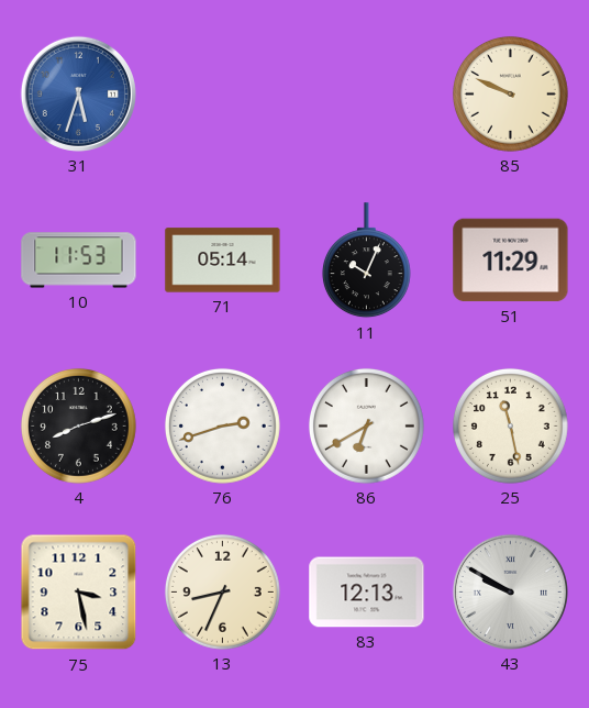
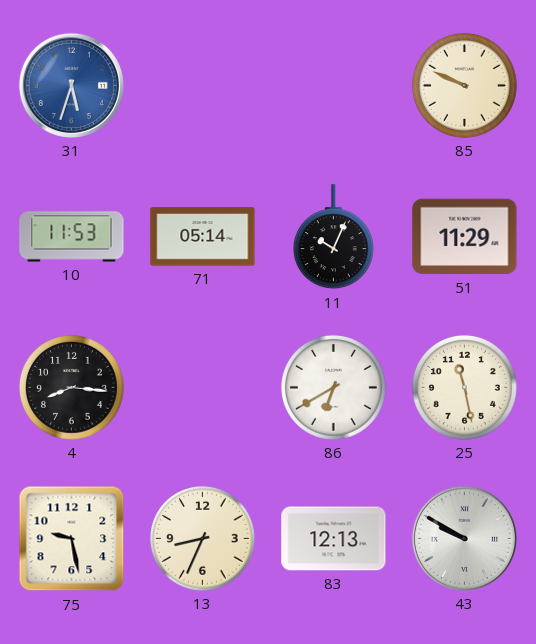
4: 8:12 -> 8:16
76: 2:42 -> none
75: 3:28 -> 9:28
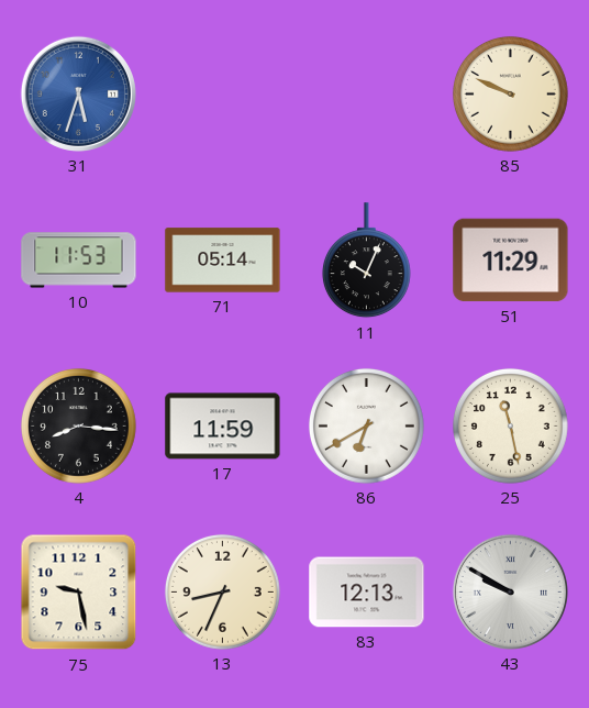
17: none -> 11:59
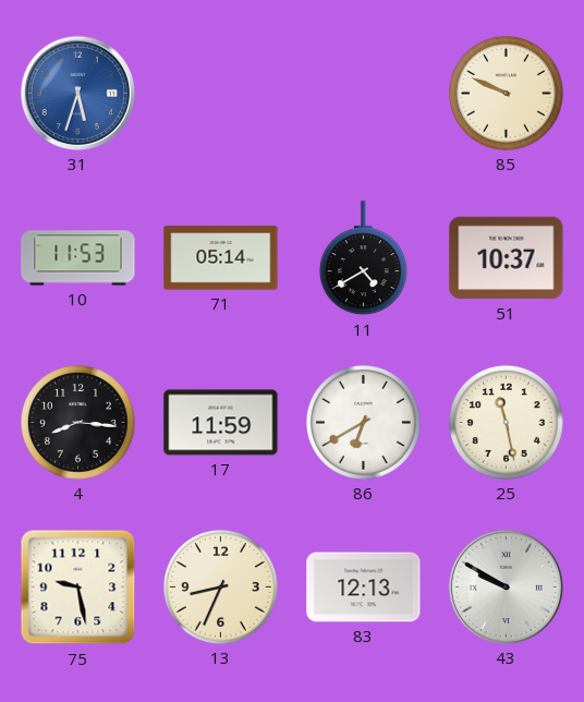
11: 10:04 -> 4:40
51: 11:29 -> 10:37
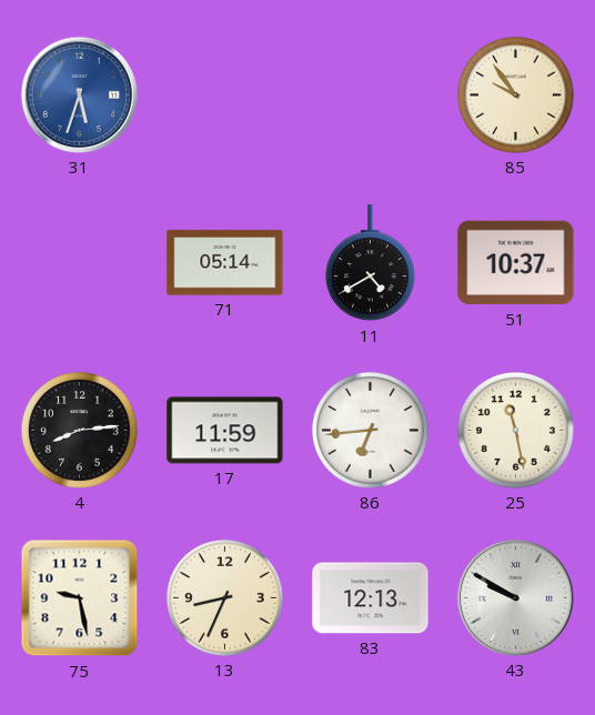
85: 9:49 -> 9:54
10: 11:53 -> none
4: 8:16 -> 8:14
86: 6:40 -> 6:44
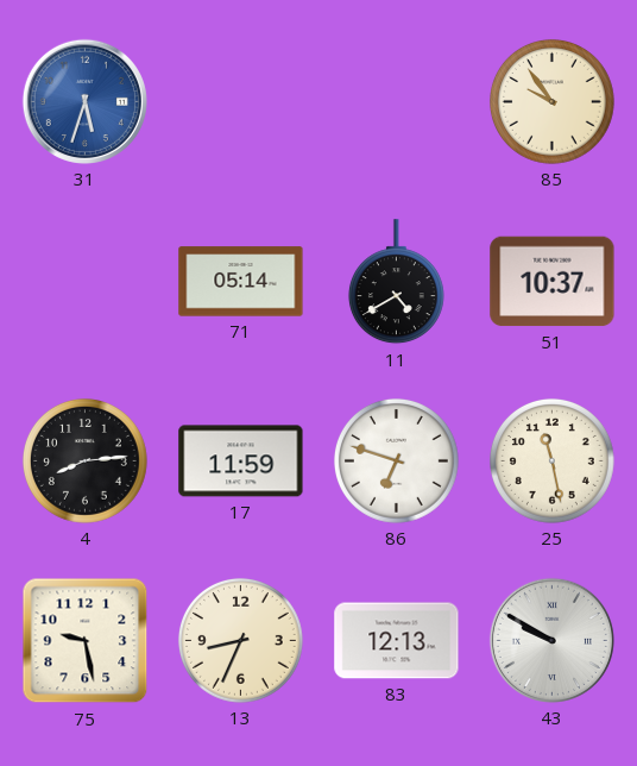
86: 6:44 -> 6:48
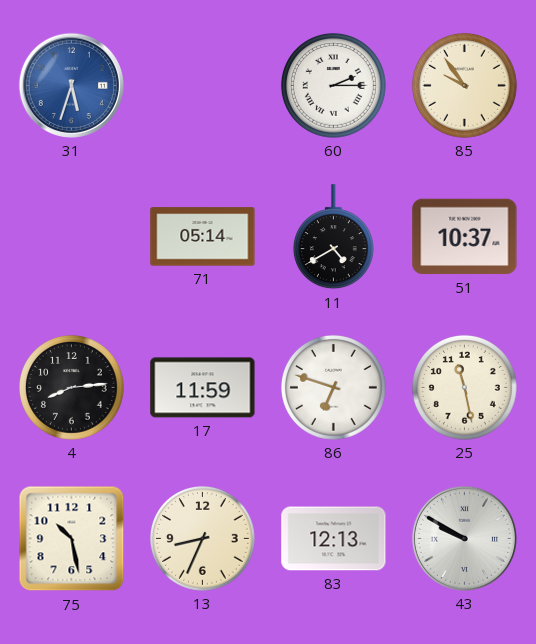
60: none -> 2:15
75: 9:28 -> 10:28
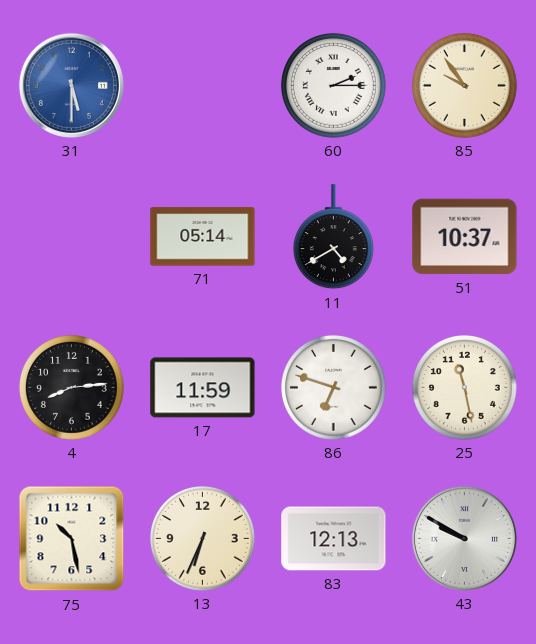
31: 5:33 -> 5:30
13: 8:34 -> 6:34
